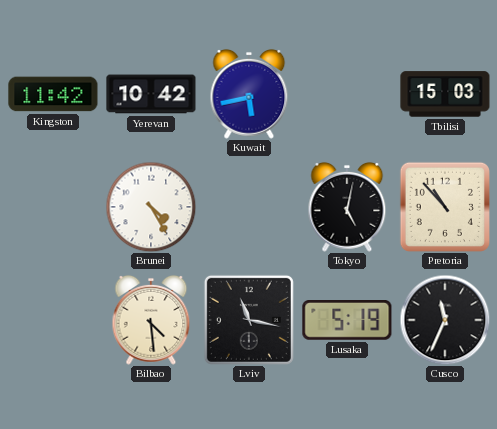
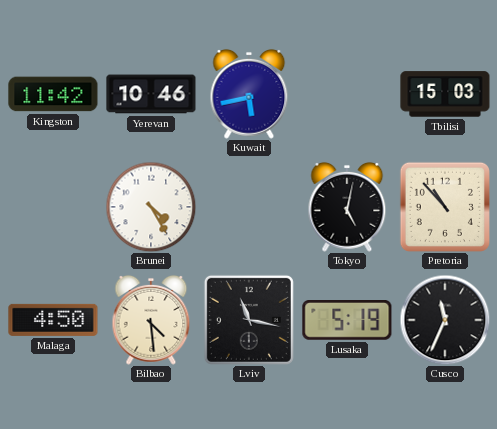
Yerevan: 10:42 -> 10:46
Malaga: none -> 4:50
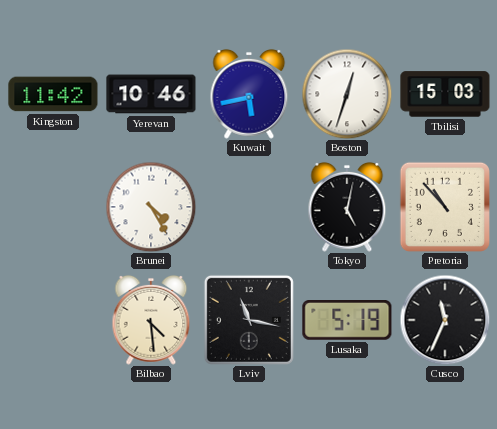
Boston: none -> 12:33
Malaga: 4:50 -> none
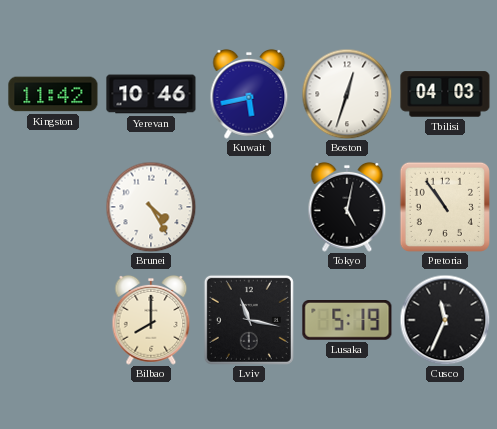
Tbilisi: 15:03 -> 04:03
Pretoria: 10:53 -> 10:54
Bilbao: 4:29 -> 8:00
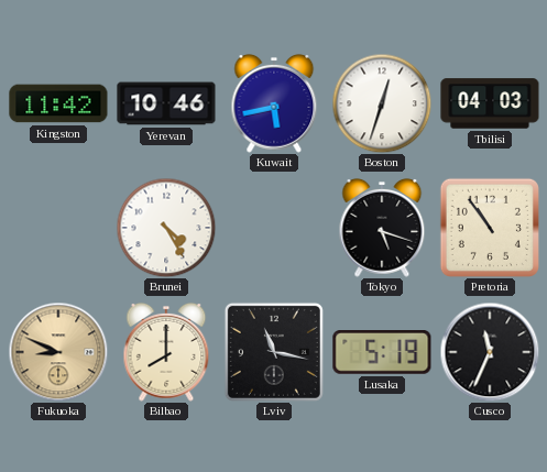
Tokyo: 5:02 -> 5:18
Fukuoka: none -> 8:49
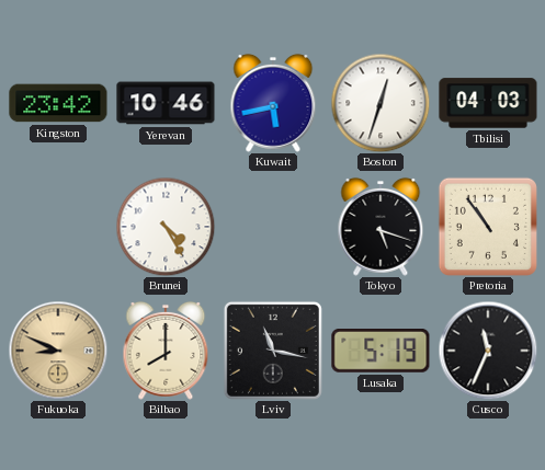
Kingston: 11:42 -> 23:42
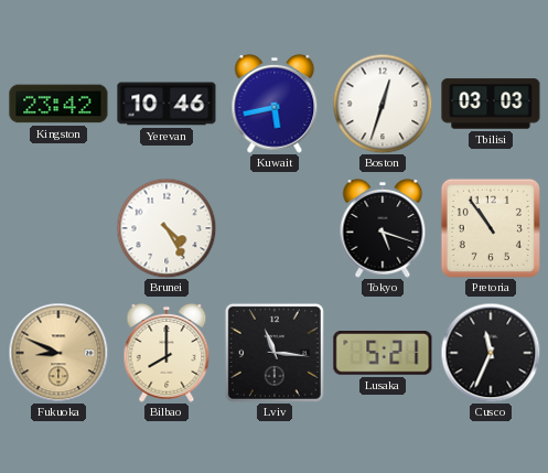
Tbilisi: 04:03 -> 03:03
Lviv: 11:17 -> 11:16
Lusaka: 5:19 -> 5:21
